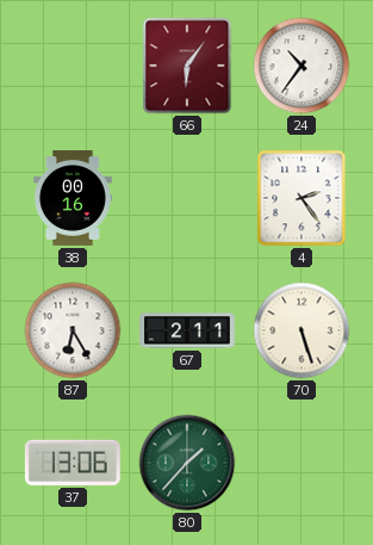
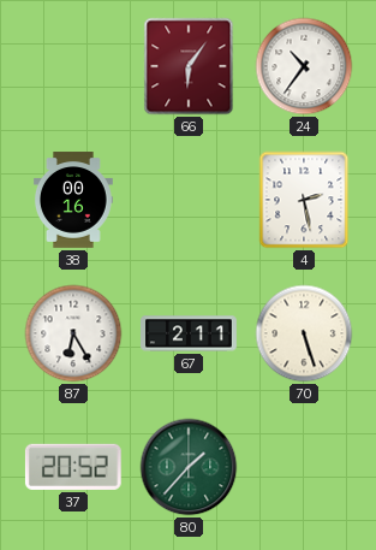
4: 2:24 -> 2:28
37: 13:06 -> 20:52
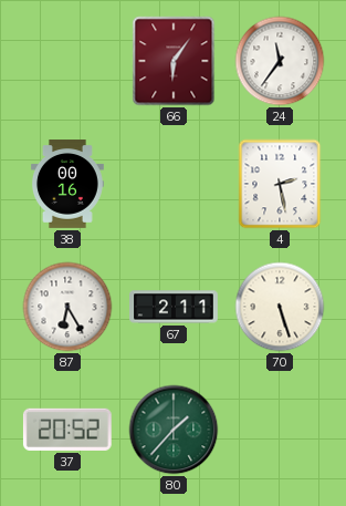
24: 10:36 -> 11:36
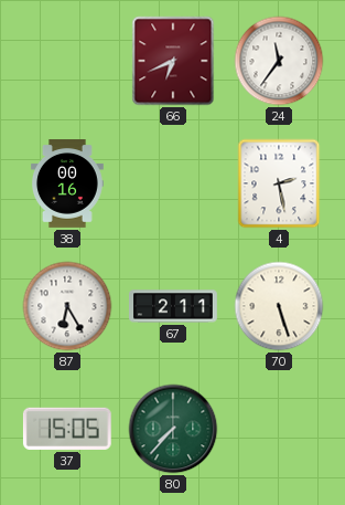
66: 6:06 -> 6:41
37: 20:52 -> 15:05
80: 1:37 -> 7:37
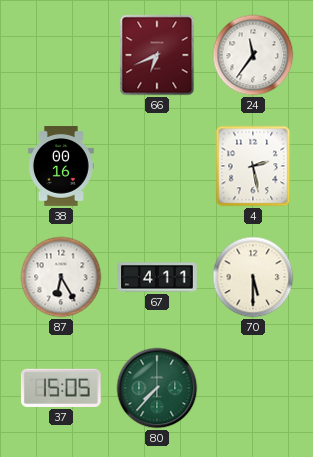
67: 2:11 -> 4:11
70: 5:27 -> 5:30
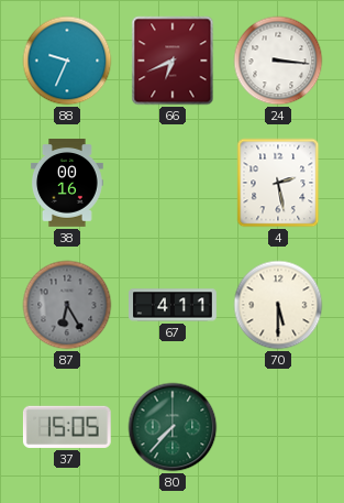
88: none -> 9:34
24: 11:36 -> 3:16
87 dial: white -> grey
